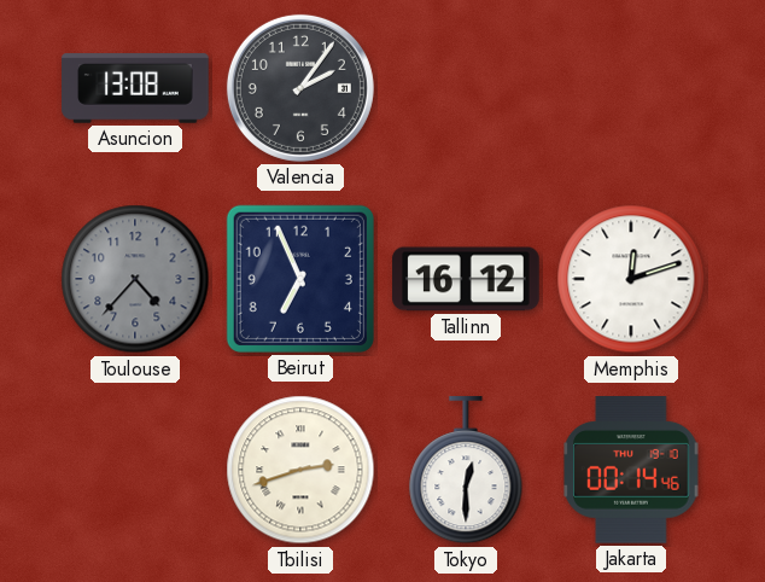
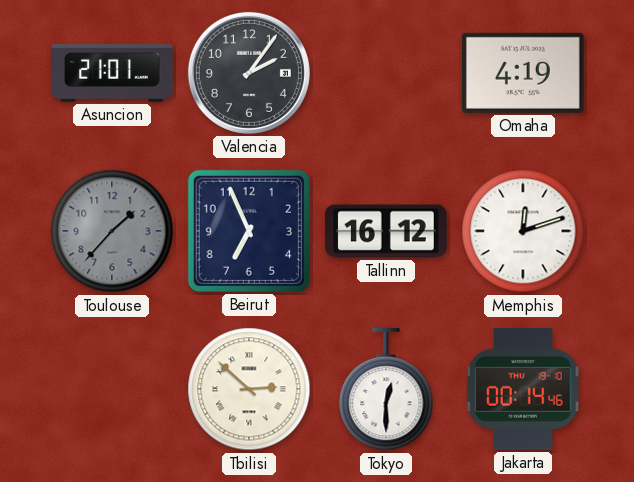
Asuncion: 13:08 -> 21:01
Omaha: none -> 4:19
Toulouse: 4:37 -> 1:37
Tbilisi: 2:42 -> 2:52
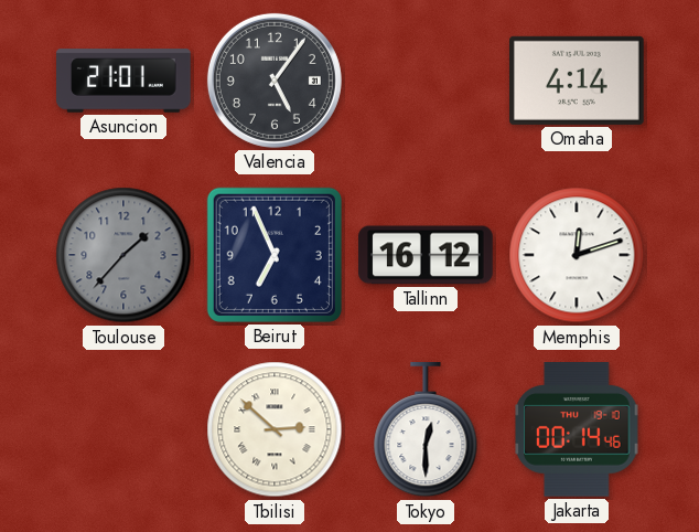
Valencia: 2:06 -> 5:06
Omaha: 4:19 -> 4:14
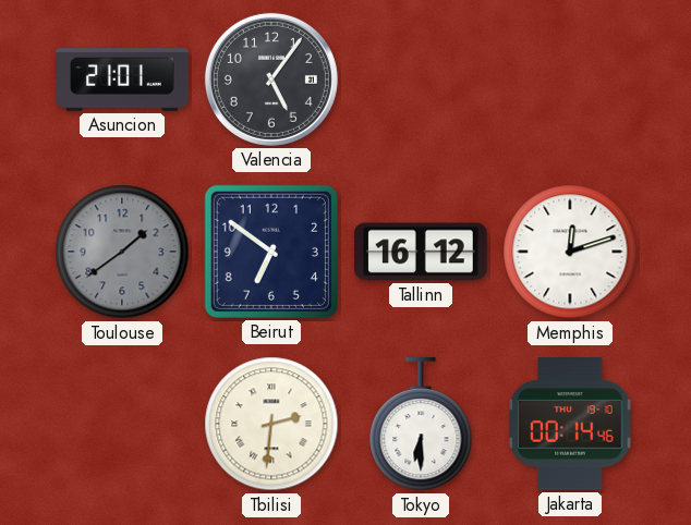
Omaha: 4:14 -> none
Toulouse: 1:37 -> 1:39
Beirut: 6:56 -> 6:51
Tbilisi: 2:52 -> 2:31
Tokyo: 12:30 -> 6:30
